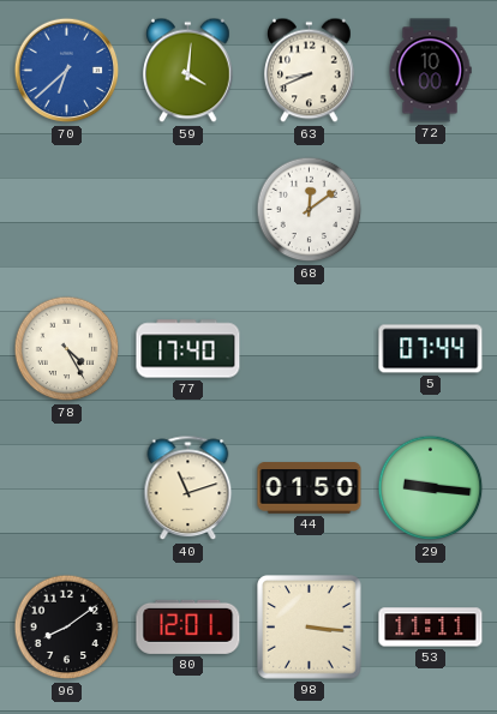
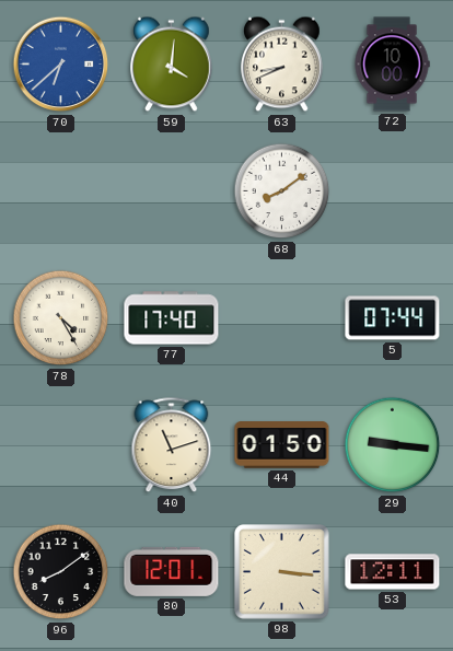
68: 12:09 -> 8:09
53: 11:11 -> 12:11
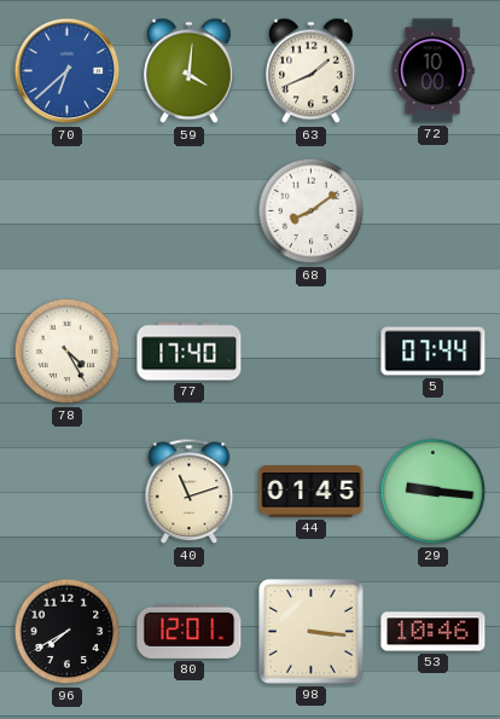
63: 8:41 -> 1:41
44: 01:50 -> 01:45
96: 8:09 -> 7:40
53: 12:11 -> 10:46
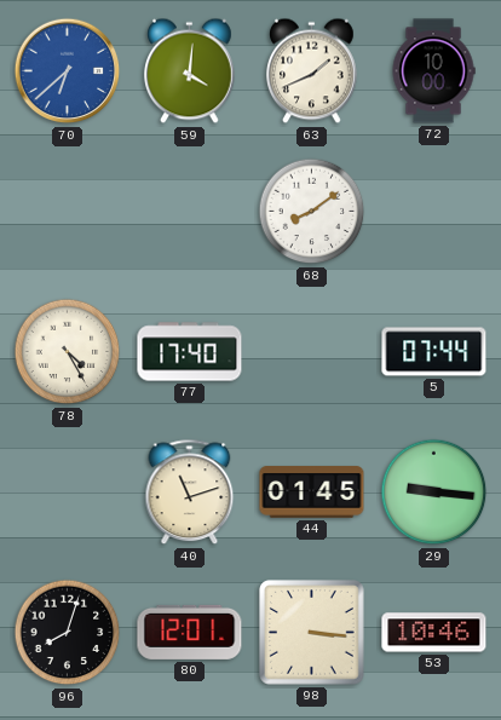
96: 7:40 -> 8:03
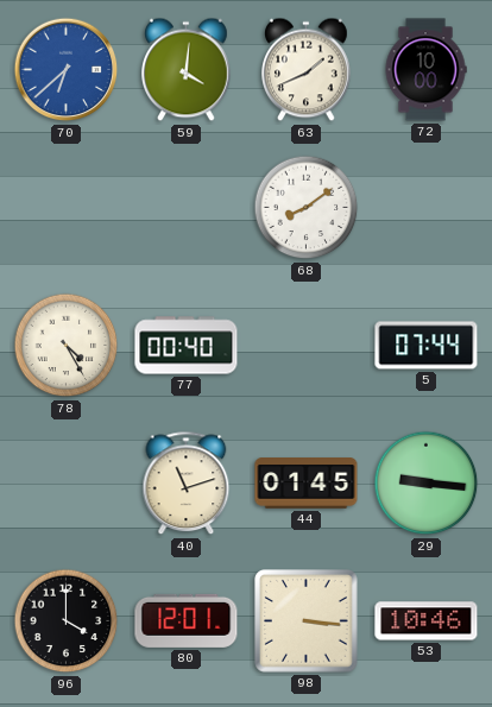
77: 17:40 -> 00:40
96: 8:03 -> 4:00
